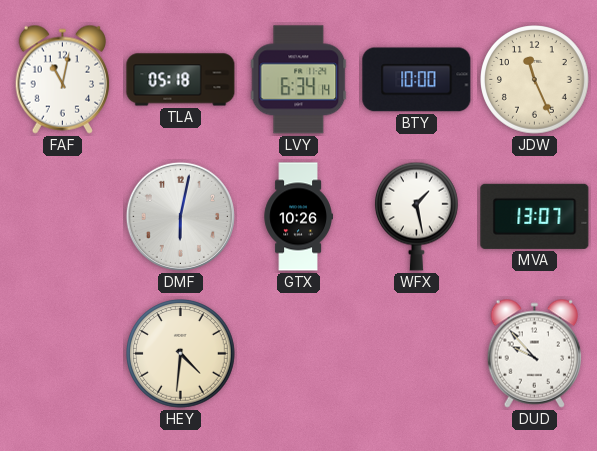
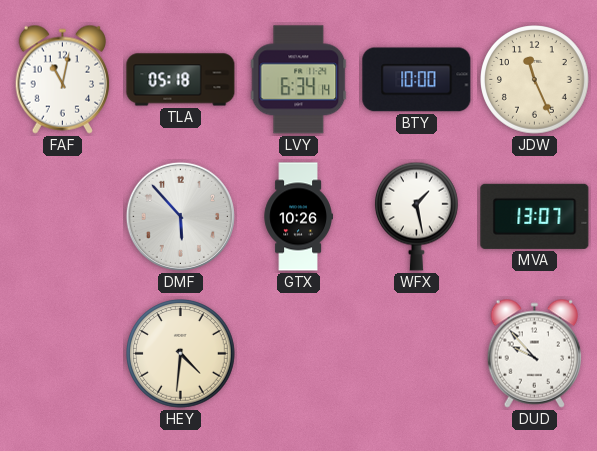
DMF: 6:02 -> 5:53
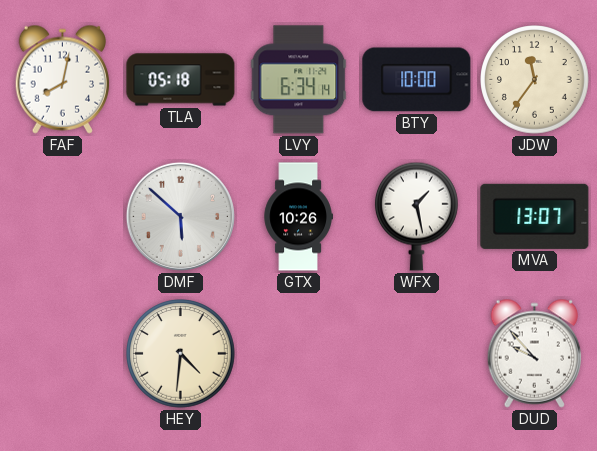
FAF: 11:02 -> 8:02
JDW: 11:26 -> 11:36
DMF: 5:53 -> 5:52
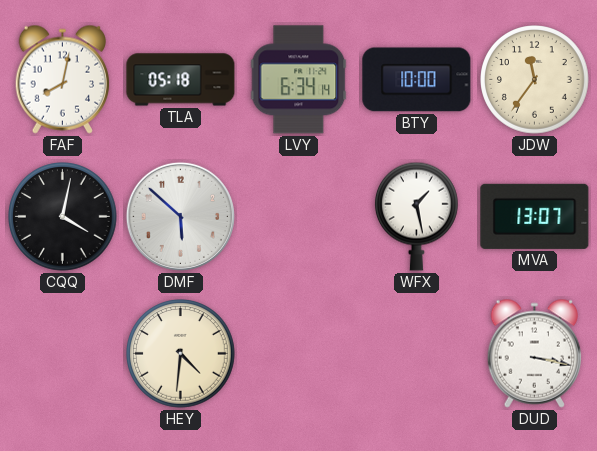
CQQ: none -> 4:02
GTX: 10:26 -> none
DUD: 9:53 -> 3:17
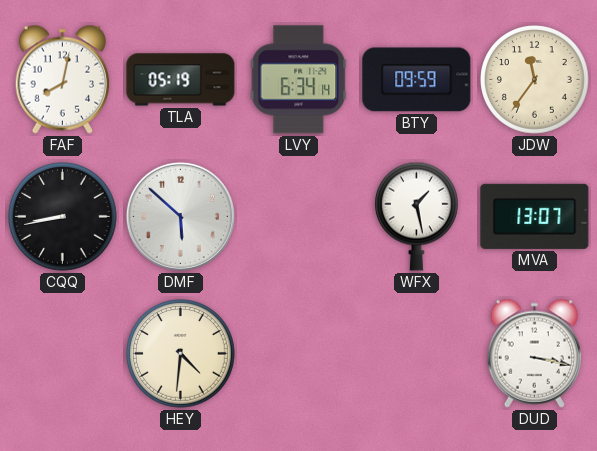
TLA: 05:18 -> 05:19
BTY: 10:00 -> 09:59
CQQ: 4:02 -> 8:43
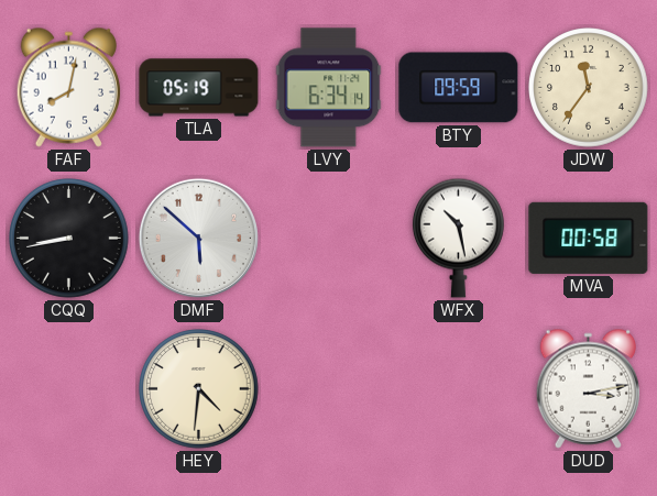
WFX: 1:28 -> 10:28
MVA: 13:07 -> 00:58
DUD: 3:17 -> 3:13
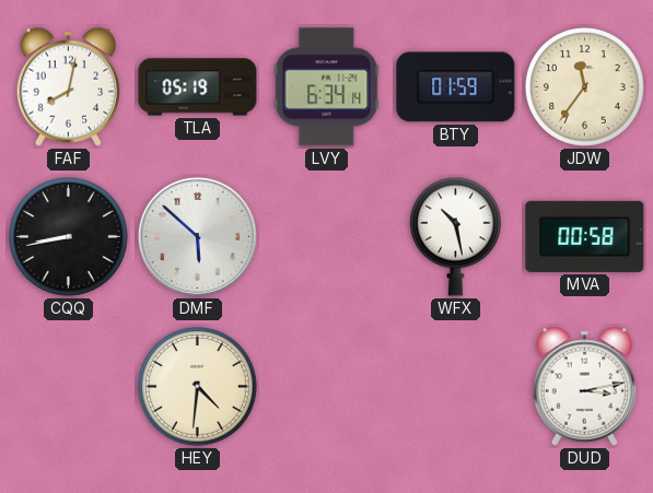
BTY: 09:59 -> 01:59
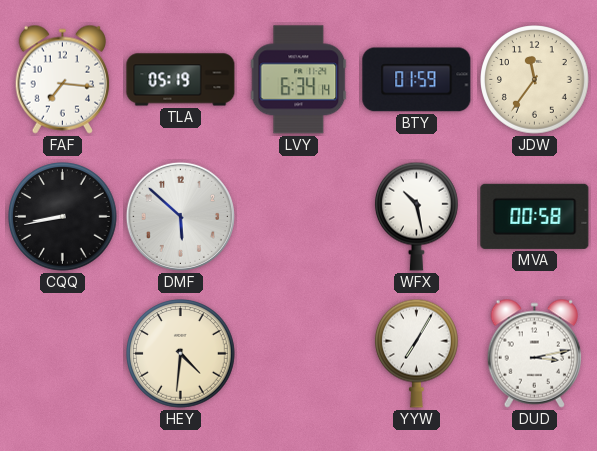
FAF: 8:02 -> 7:16
YYW: none -> 7:05
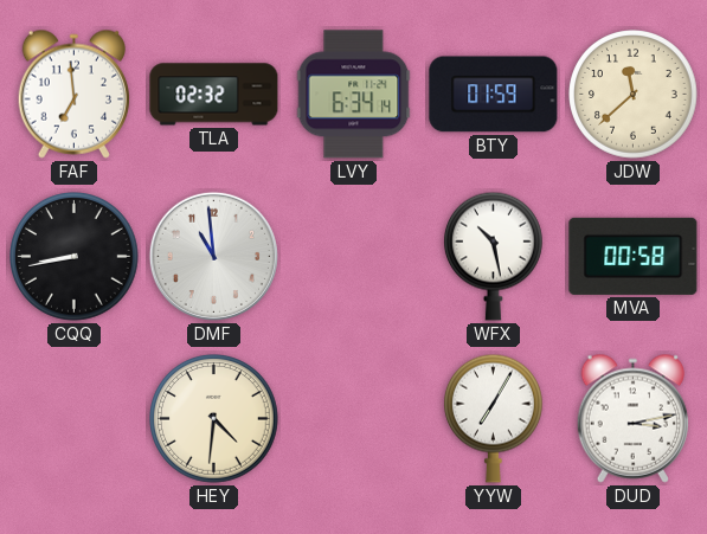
FAF: 7:16 -> 6:59
TLA: 05:19 -> 02:32
JDW: 11:36 -> 11:38
DMF: 5:52 -> 10:59
